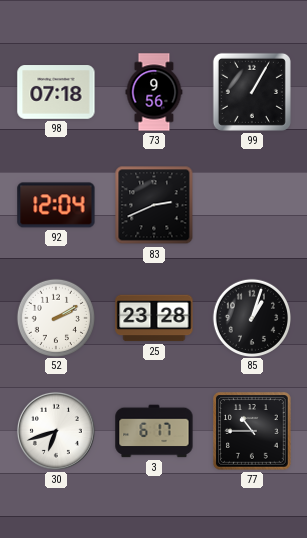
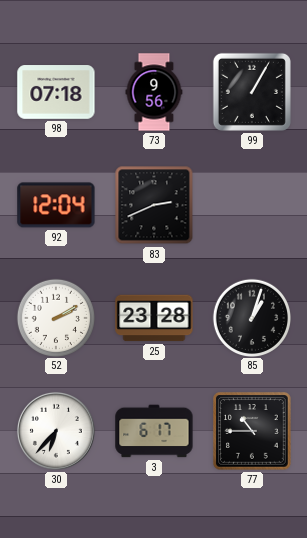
30: 6:42 -> 6:37
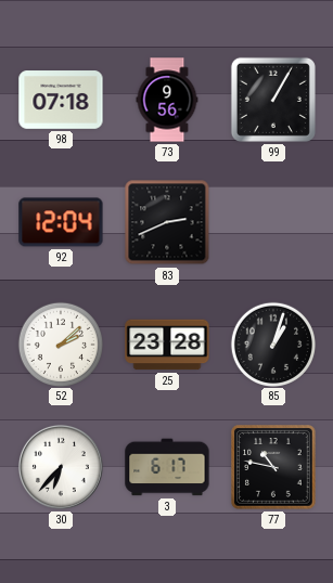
52: 2:10 -> 2:08
77: 10:45 -> 10:47
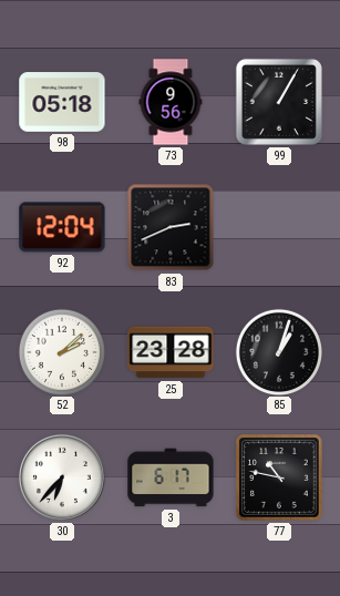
98: 07:18 -> 05:18
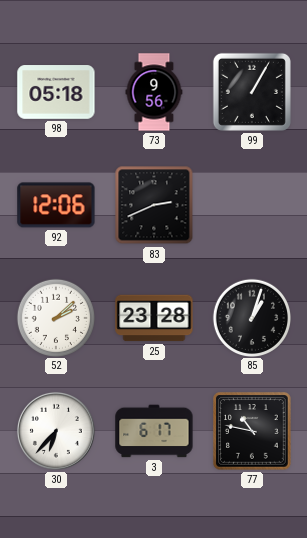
92: 12:04 -> 12:06
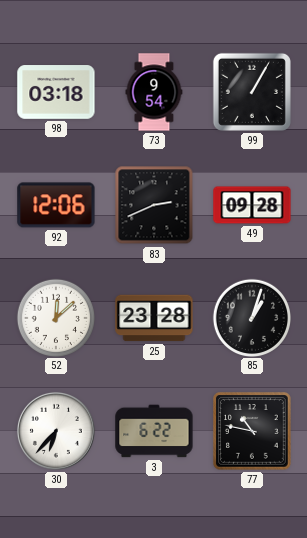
98: 05:18 -> 03:18
73: 9:56 -> 9:54
49: none -> 09:28
52: 2:08 -> 12:08
3: 6:17 -> 6:22
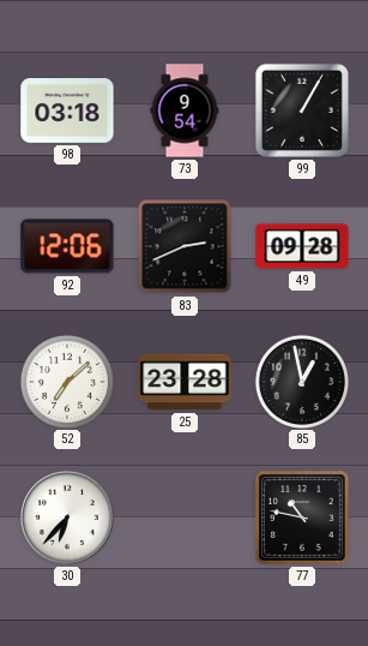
52: 12:08 -> 7:08
85: 1:03 -> 12:58
3: 6:22 -> none
